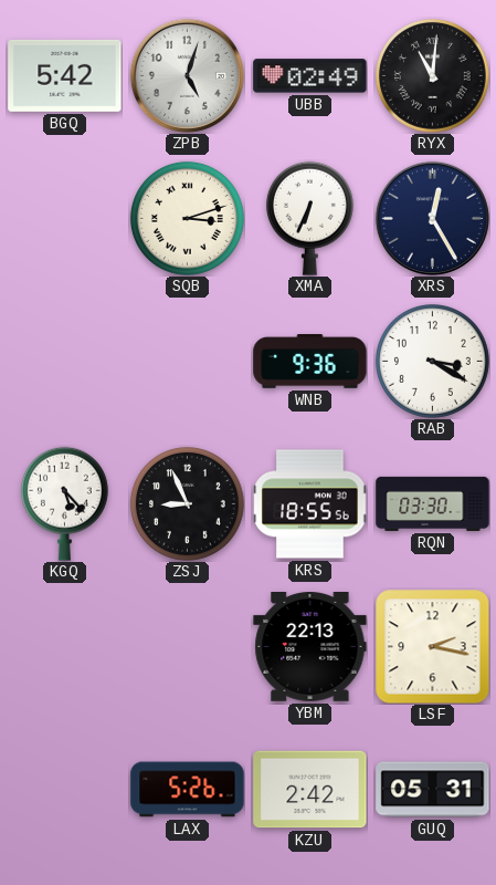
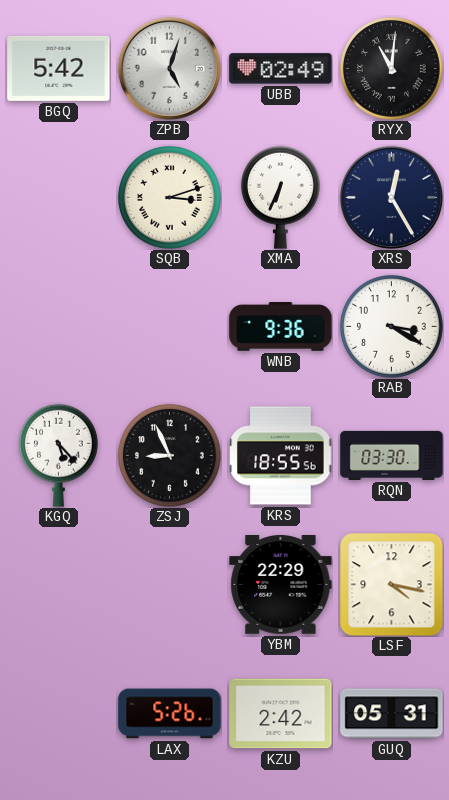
YBM: 22:13 -> 22:29
LSF: 2:17 -> 4:17
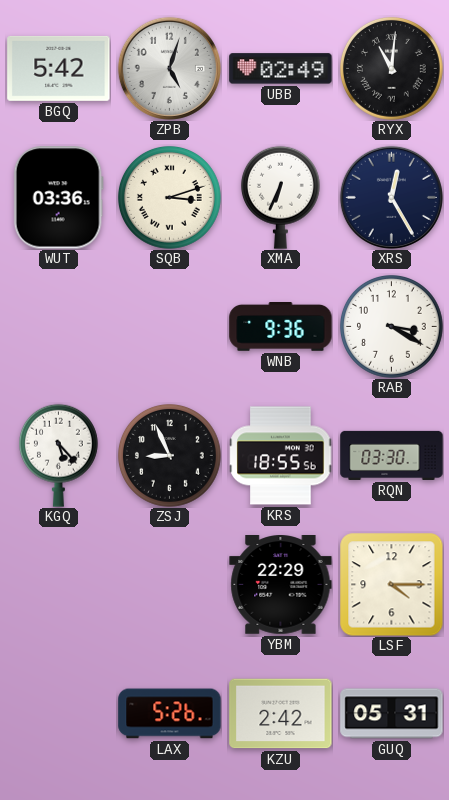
WUT: none -> 03:36
LSF: 4:17 -> 4:15
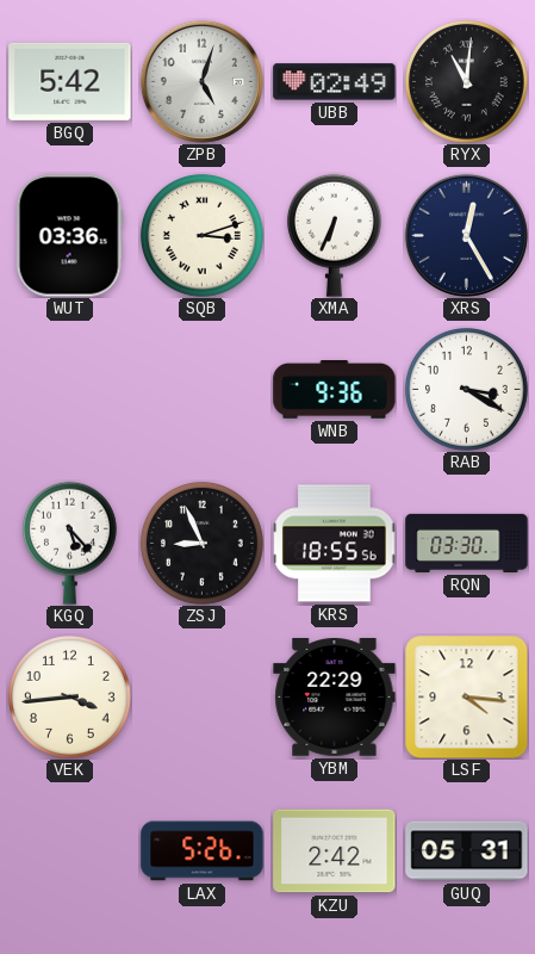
VEK: none -> 3:44
LSF: 4:15 -> 4:16
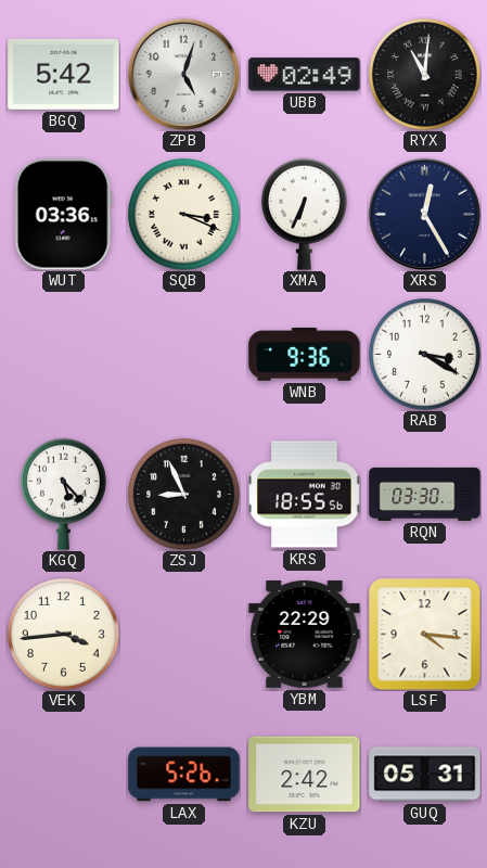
SQB: 3:12 -> 3:19
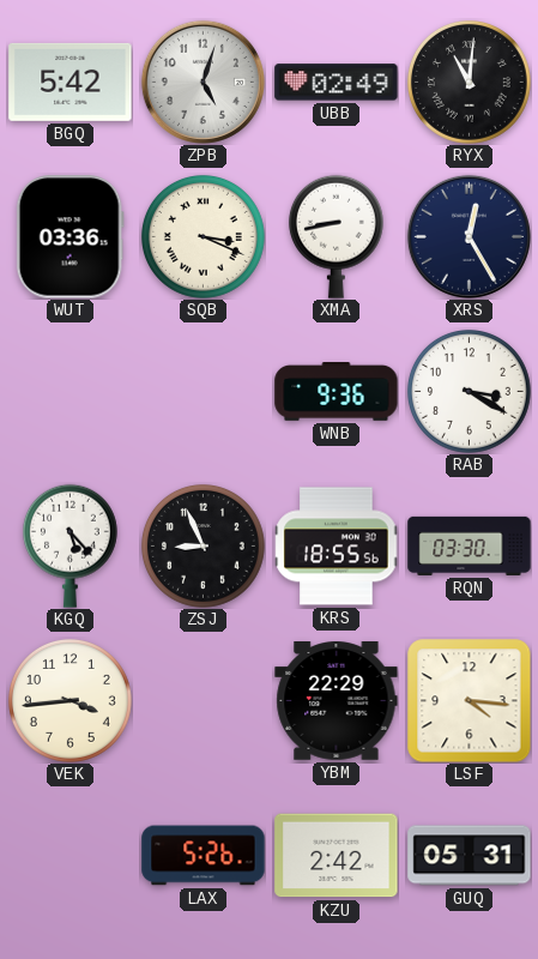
XMA: 6:34 -> 8:43
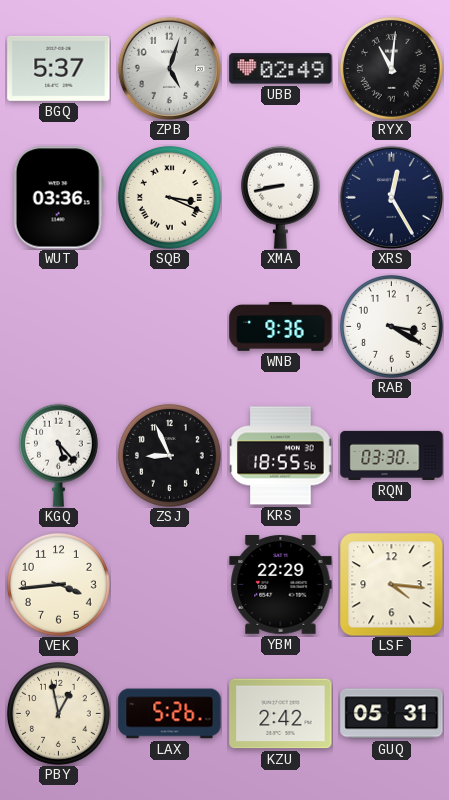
BGQ: 5:42 -> 5:37
PBY: none -> 12:58
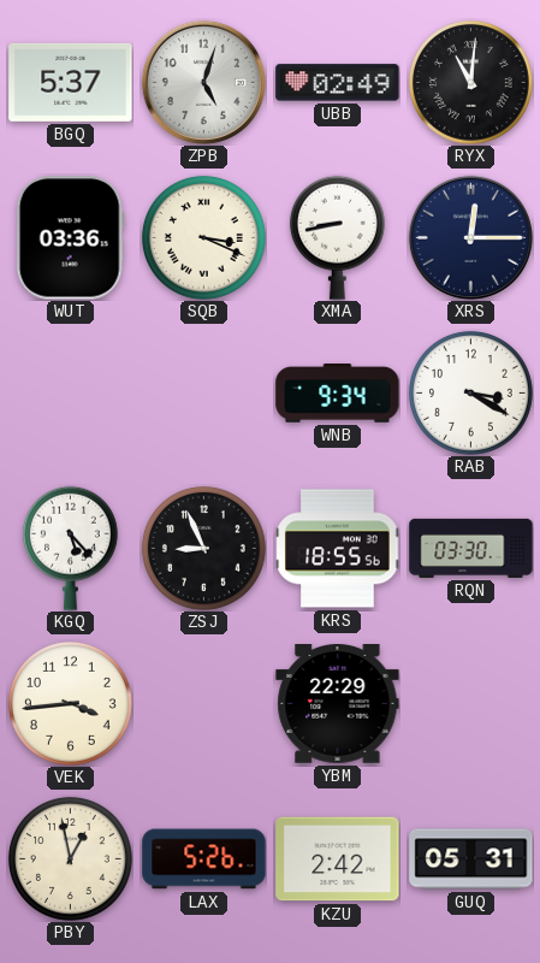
XRS: 12:25 -> 12:15
WNB: 9:36 -> 9:34
LSF: 4:16 -> none
